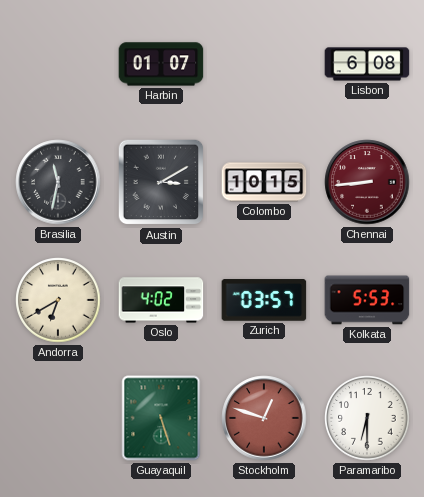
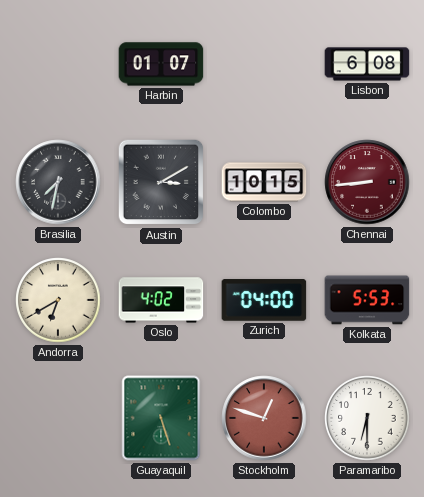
Brasilia: 11:32 -> 7:32
Zurich: 03:57 -> 04:00
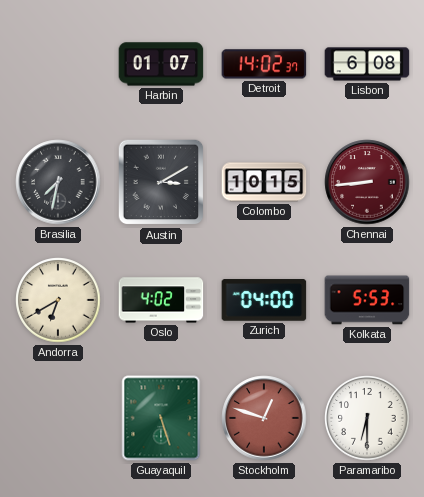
Detroit: none -> 14:02
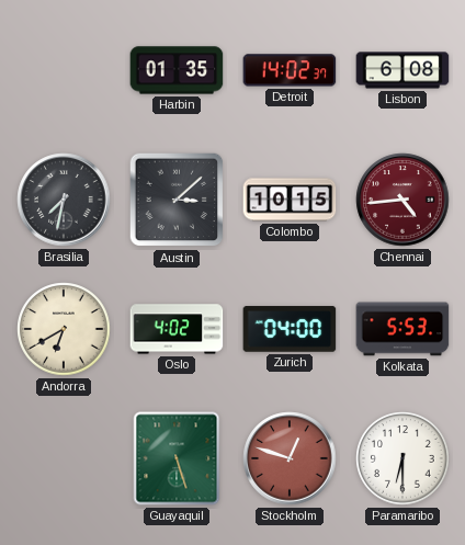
Harbin: 01:07 -> 01:35
Austin: 3:10 -> 3:08
Chennai: 8:44 -> 4:44
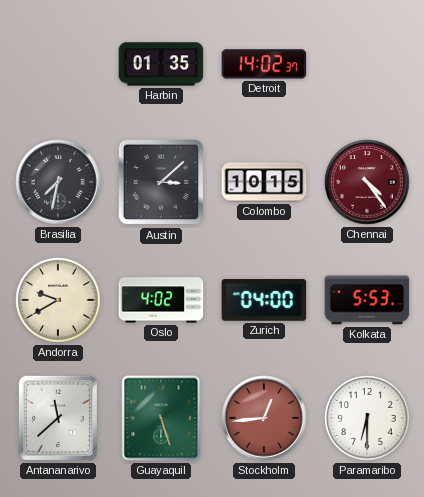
Lisbon: 6:08 -> none
Chennai: 4:44 -> 4:24
Andorra: 6:40 -> 9:40
Antananarivo: none -> 11:38
Stockholm: 12:48 -> 12:44
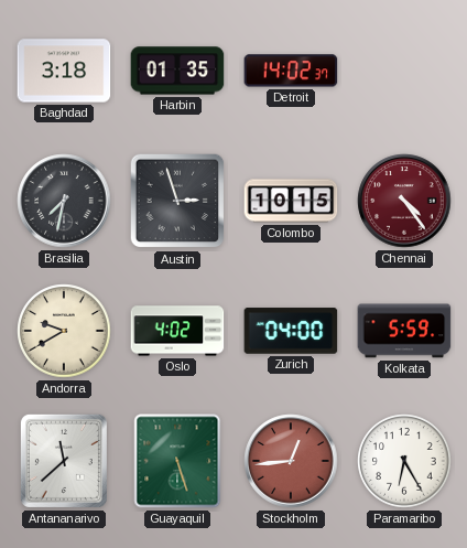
Baghdad: none -> 3:18
Austin: 3:08 -> 2:57
Kolkata: 5:53 -> 5:59
Paramaribo: 6:30 -> 6:25
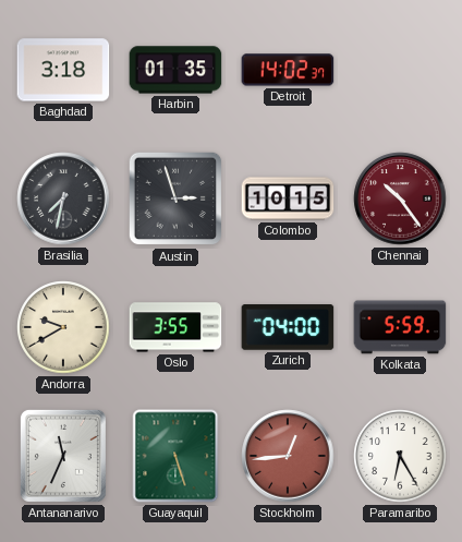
Chennai: 4:24 -> 10:24
Oslo: 4:02 -> 3:55
Antananarivo: 11:38 -> 11:34
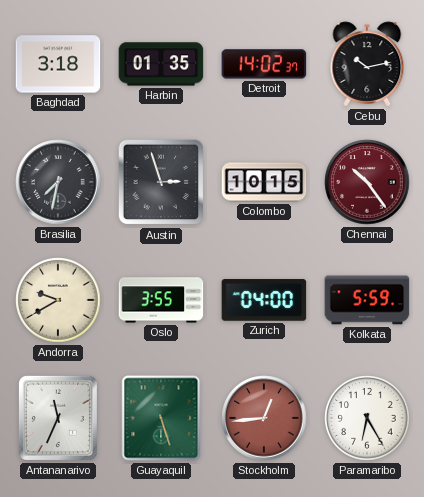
Cebu: none -> 10:13
